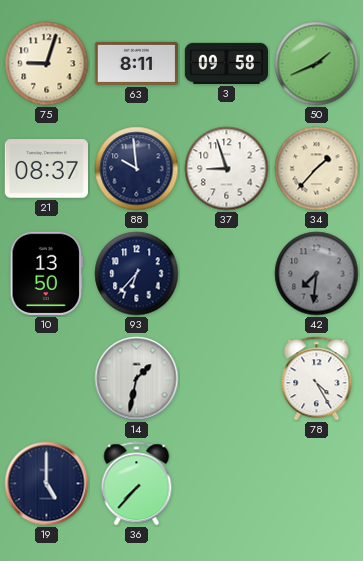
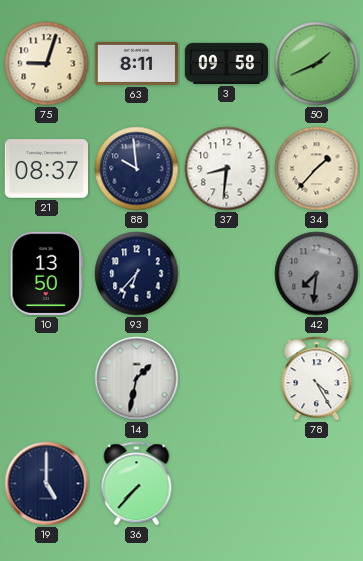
37: 8:57 -> 8:31
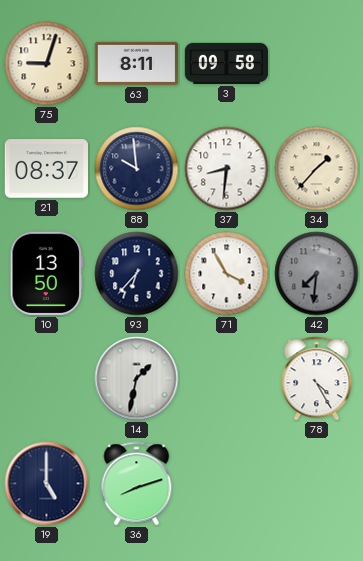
50: 1:41 -> none
71: none -> 3:55
36: 7:37 -> 8:12
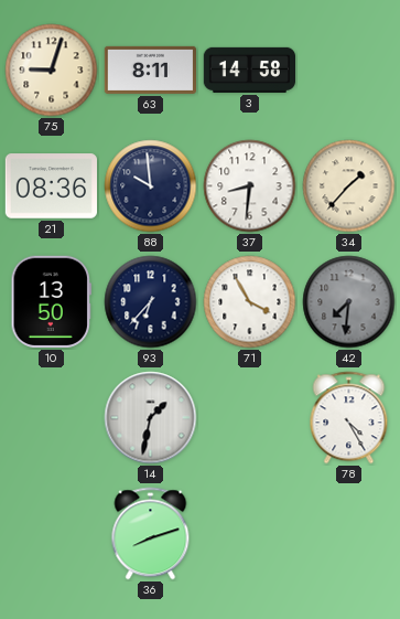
3: 09:58 -> 14:58
21: 08:37 -> 08:36
19: 5:00 -> none
